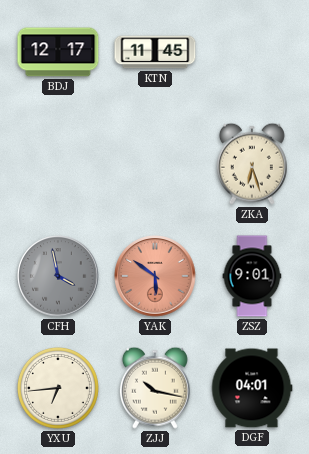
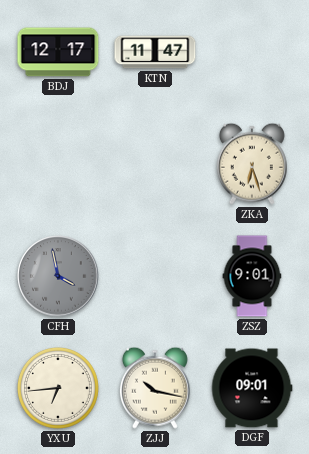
KTN: 11:45 -> 11:47
YAK: 5:51 -> none
DGF: 04:01 -> 09:01
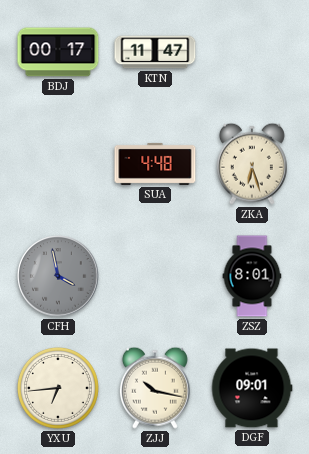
BDJ: 12:17 -> 00:17
SUA: none -> 4:48
ZSZ: 9:01 -> 8:01
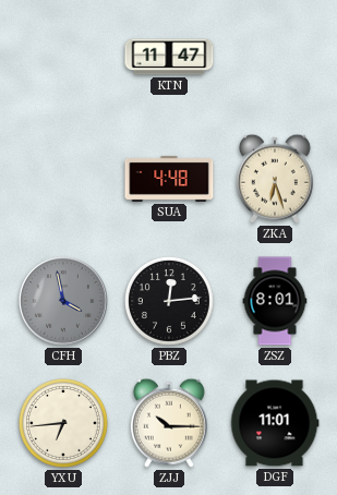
BDJ: 00:17 -> none
PBZ: none -> 12:14
ZJJ: 10:17 -> 10:15
DGF: 09:01 -> 11:01
